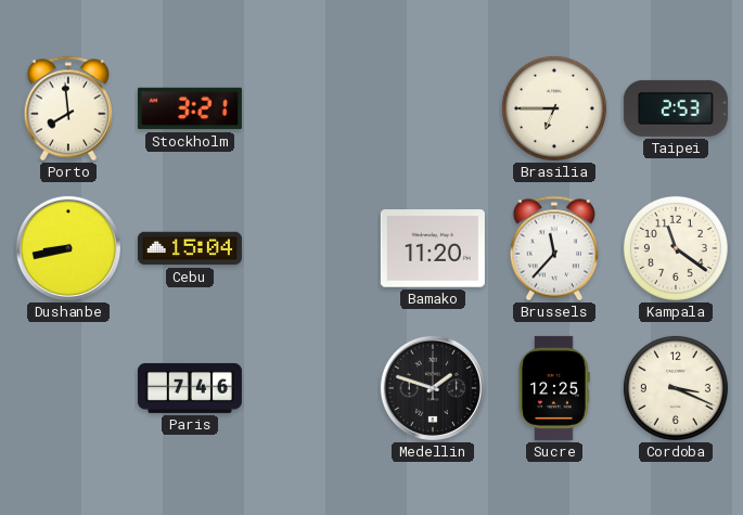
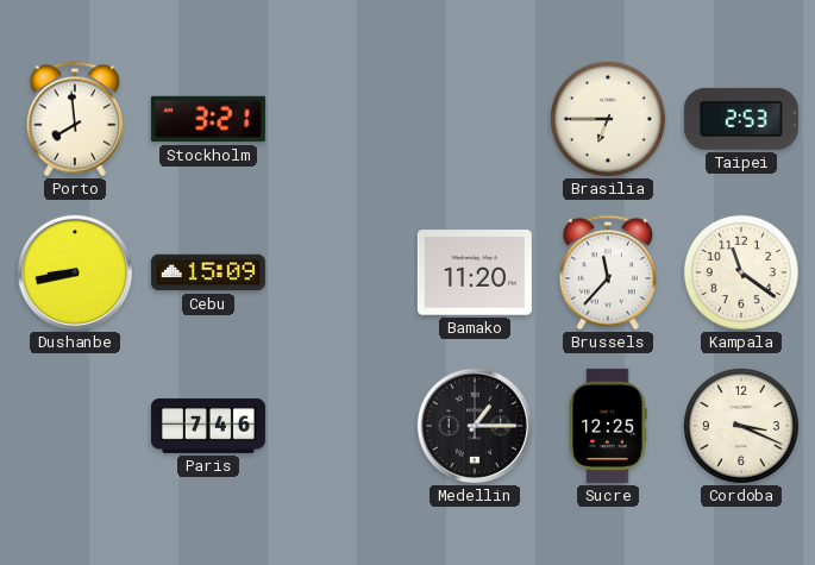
Cebu: 15:04 -> 15:09
Medellin: 1:48 -> 1:15
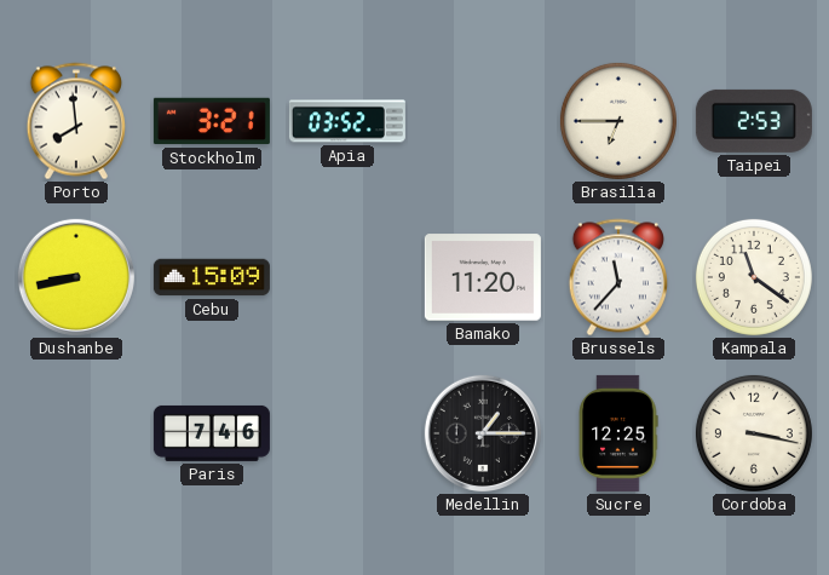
Apia: none -> 03:52
Cordoba: 3:19 -> 3:17
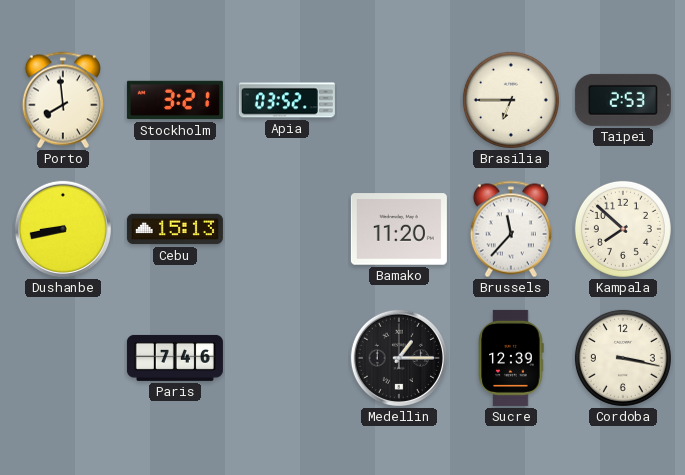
Cebu: 15:09 -> 15:13
Kampala: 11:21 -> 7:52
Sucre: 12:25 -> 12:39
